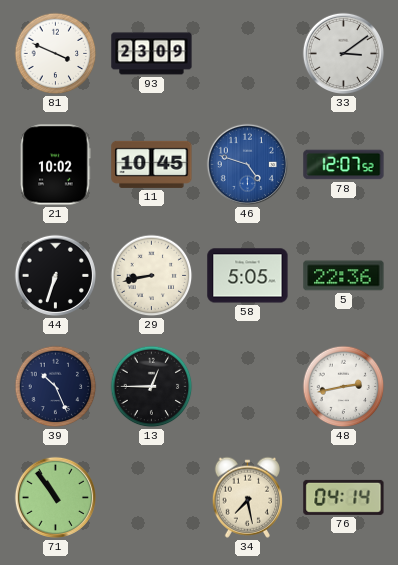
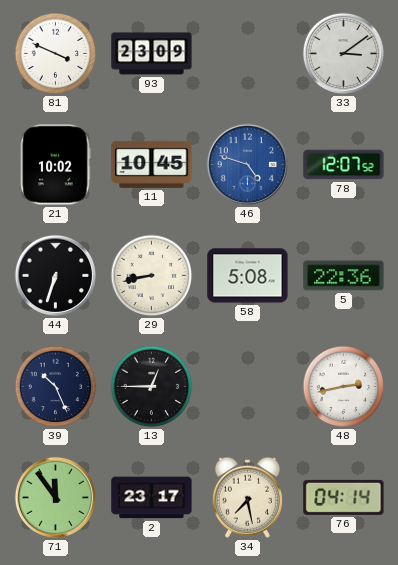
58: 5:05 -> 5:08
71: 10:54 -> 11:54
2: none -> 23:17
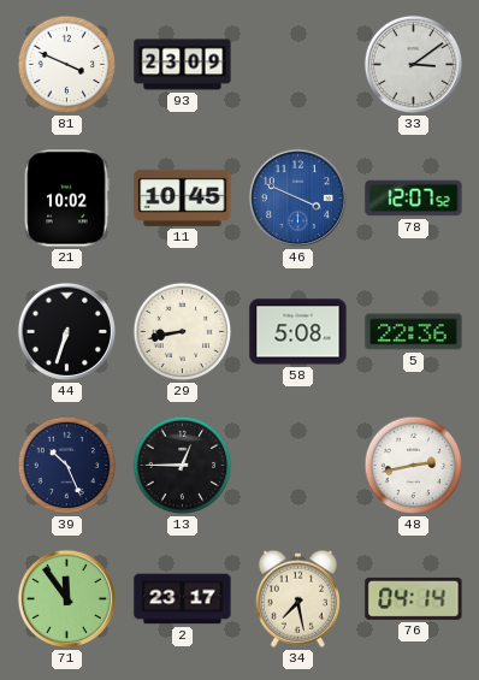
46: 4:48 -> 3:49
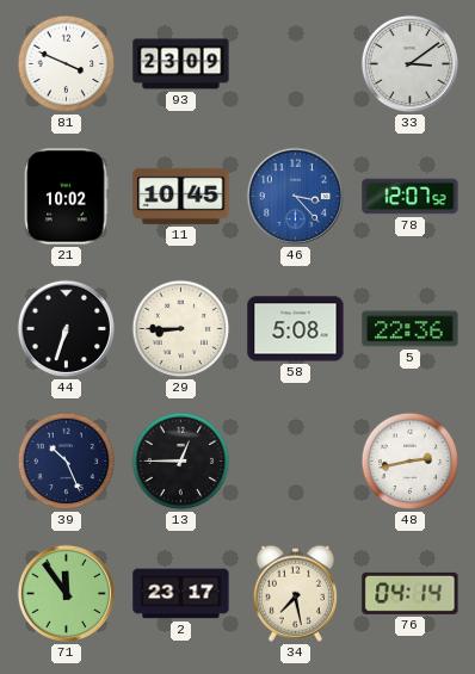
46: 3:49 -> 3:23
29: 8:43 -> 8:45
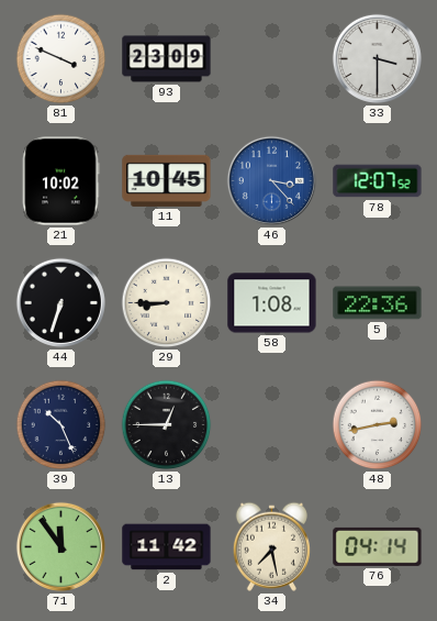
33: 3:09 -> 3:30
58: 5:08 -> 1:08
2: 23:17 -> 11:42
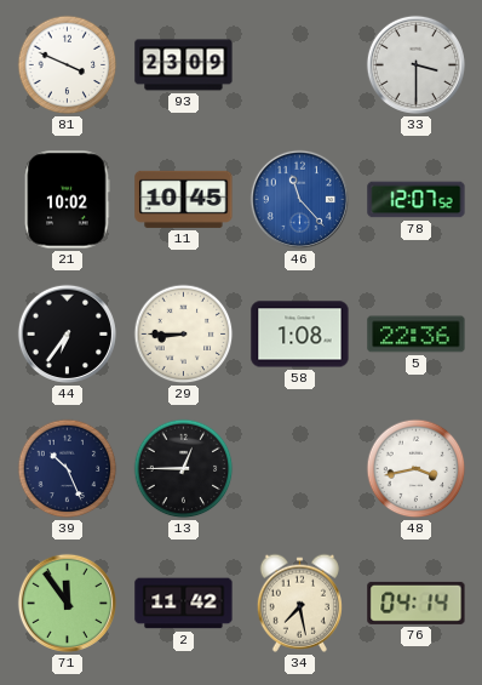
46: 3:23 -> 11:23
44: 6:33 -> 6:36
48: 2:43 -> 3:43
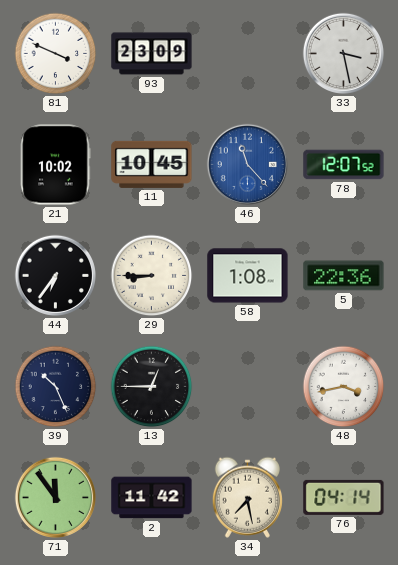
33: 3:30 -> 3:28
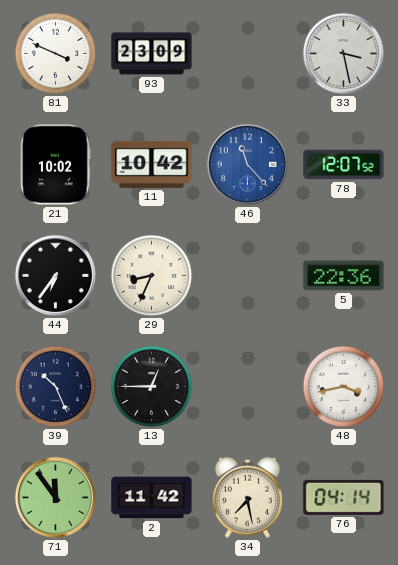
11: 10:45 -> 10:42
29: 8:45 -> 8:34
58: 1:08 -> none
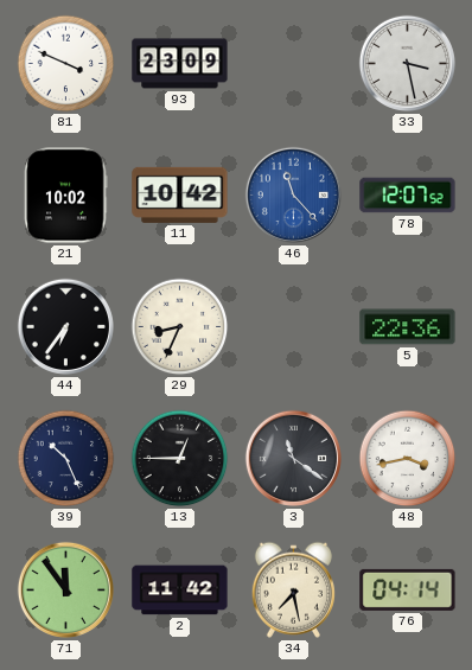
3: none -> 11:21
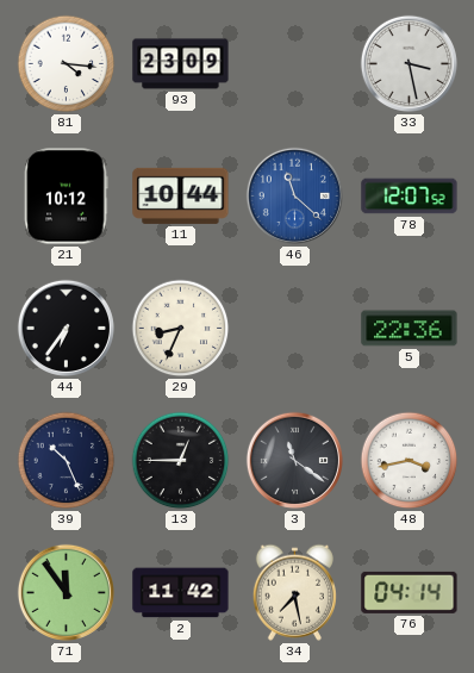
81: 3:49 -> 4:16
21: 10:02 -> 10:12
11: 10:42 -> 10:44
46: 11:23 -> 11:22
